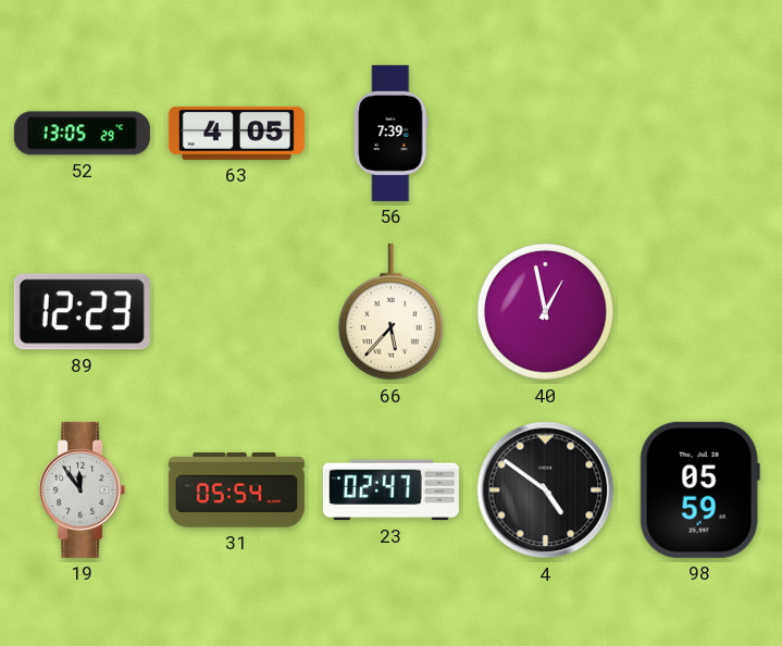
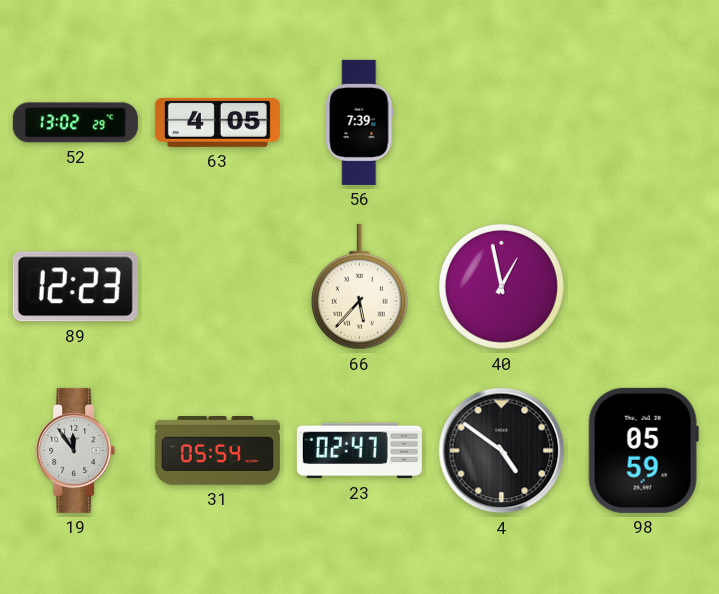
52: 13:05 -> 13:02
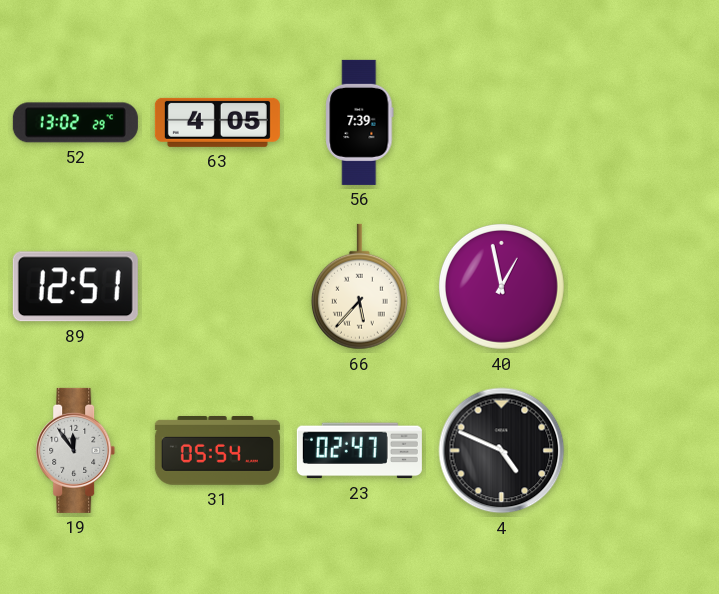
89: 12:23 -> 12:51
4: 4:51 -> 4:49
98: 05:59 -> none
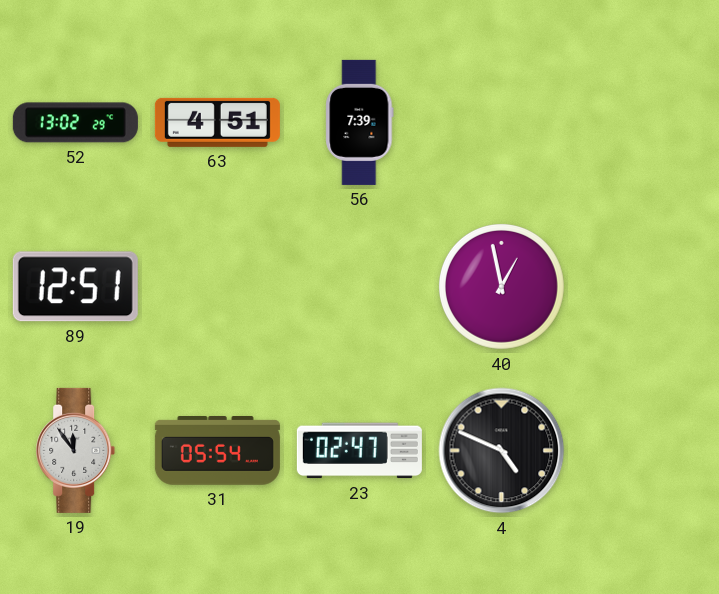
63: 4:05 -> 4:51
66: 5:37 -> none
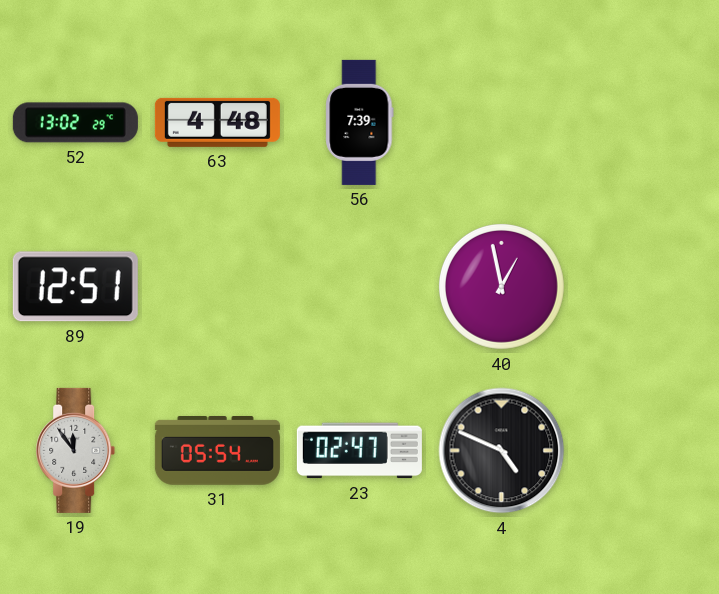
63: 4:51 -> 4:48
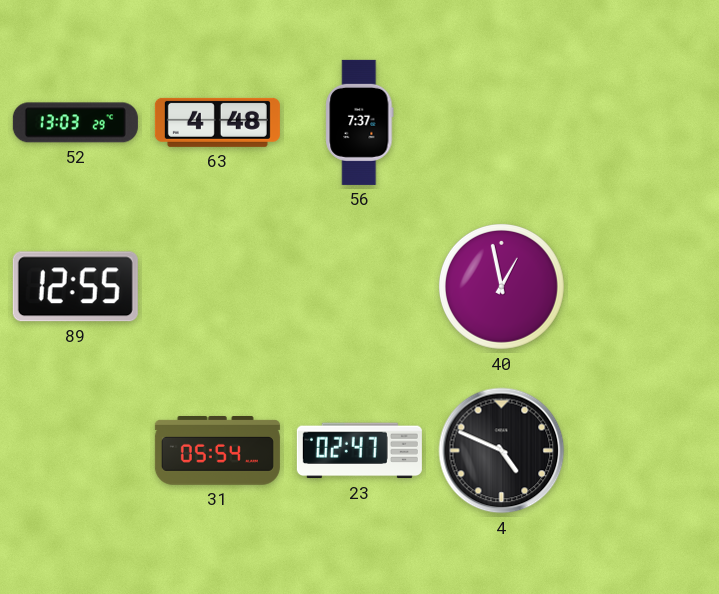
52: 13:02 -> 13:03
56: 7:39 -> 7:37
89: 12:51 -> 12:55
19: 11:54 -> none
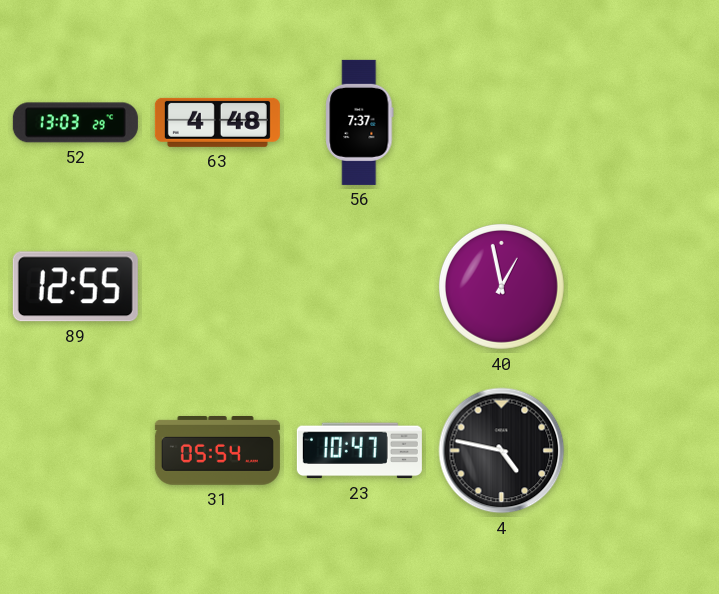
23: 02:47 -> 10:47
4: 4:49 -> 4:47
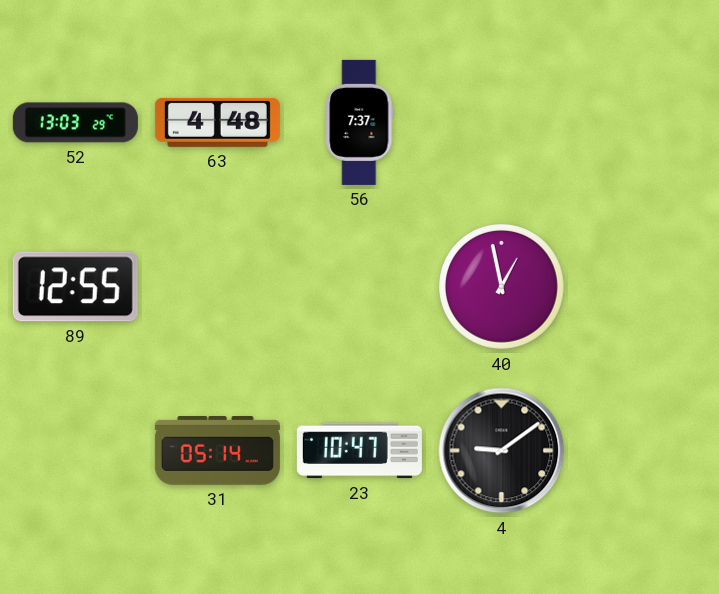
31: 05:54 -> 05:14
4: 4:47 -> 9:09
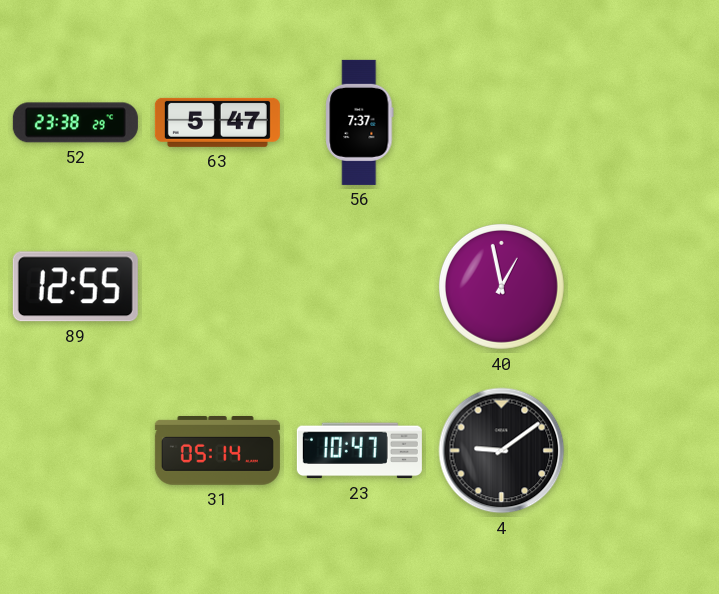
52: 13:03 -> 23:38
63: 4:48 -> 5:47
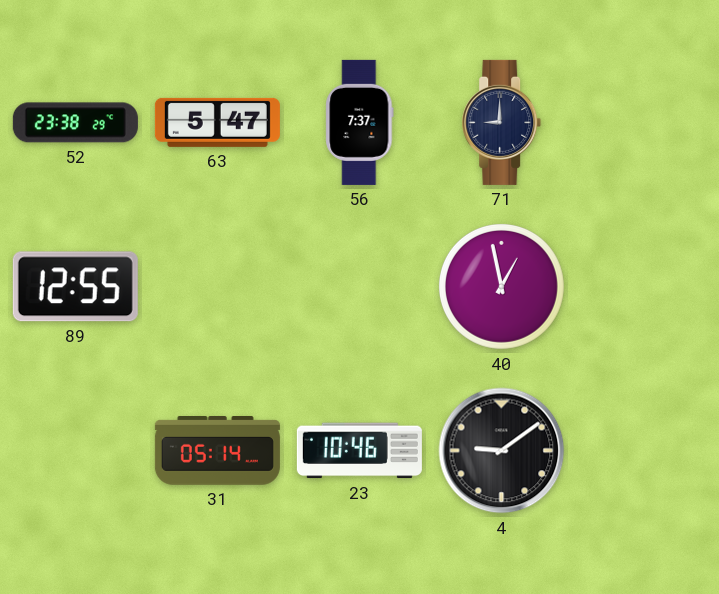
71: none -> 9:00
23: 10:47 -> 10:46
